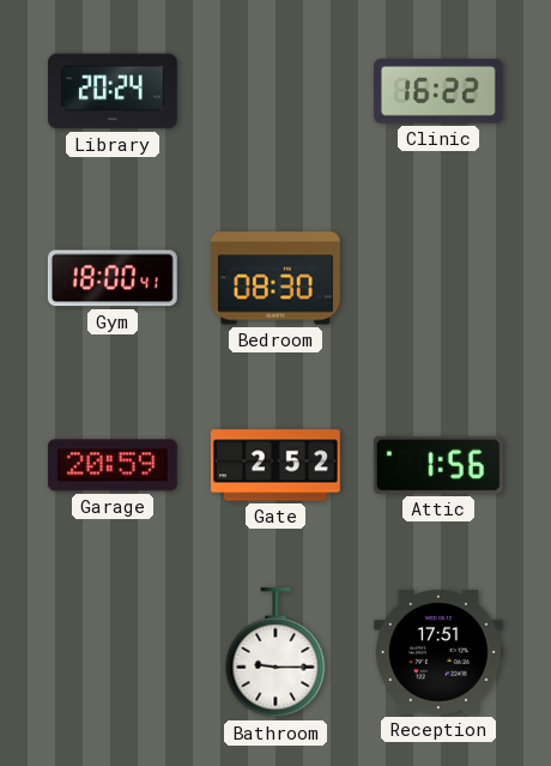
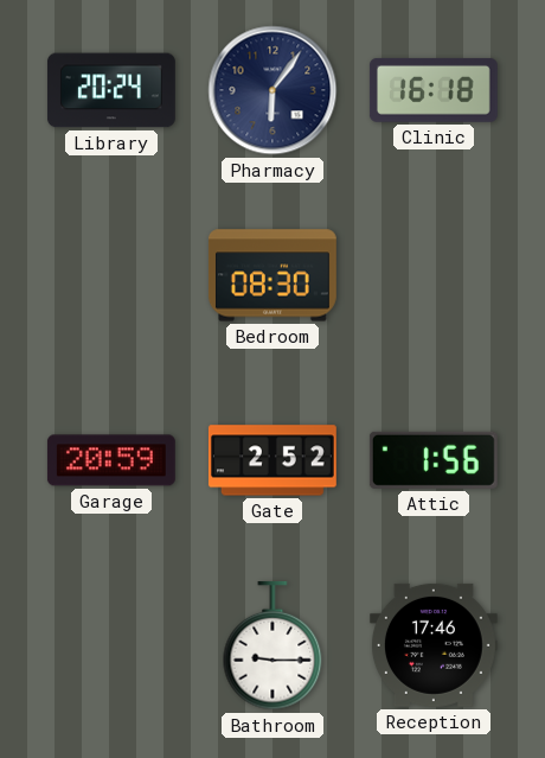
Pharmacy: none -> 6:06
Clinic: 16:22 -> 16:18
Gym: 18:00 -> none
Reception: 17:51 -> 17:46
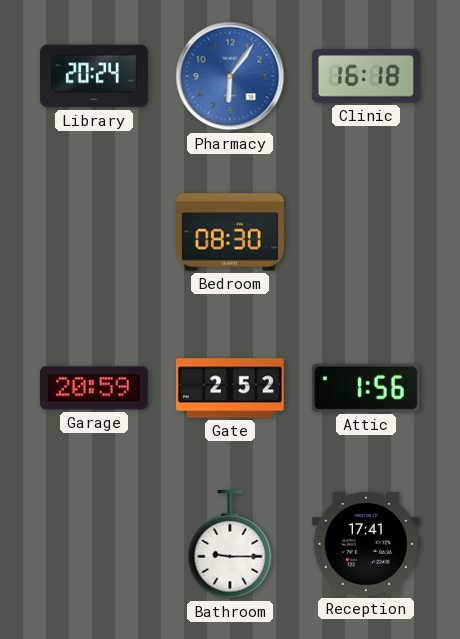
Pharmacy dial: navy -> blue
Reception: 17:46 -> 17:41
